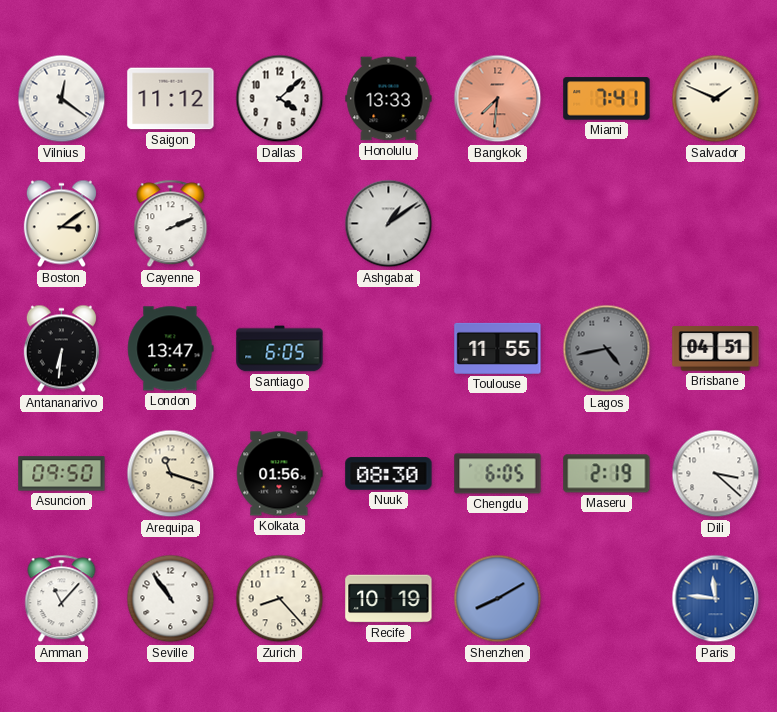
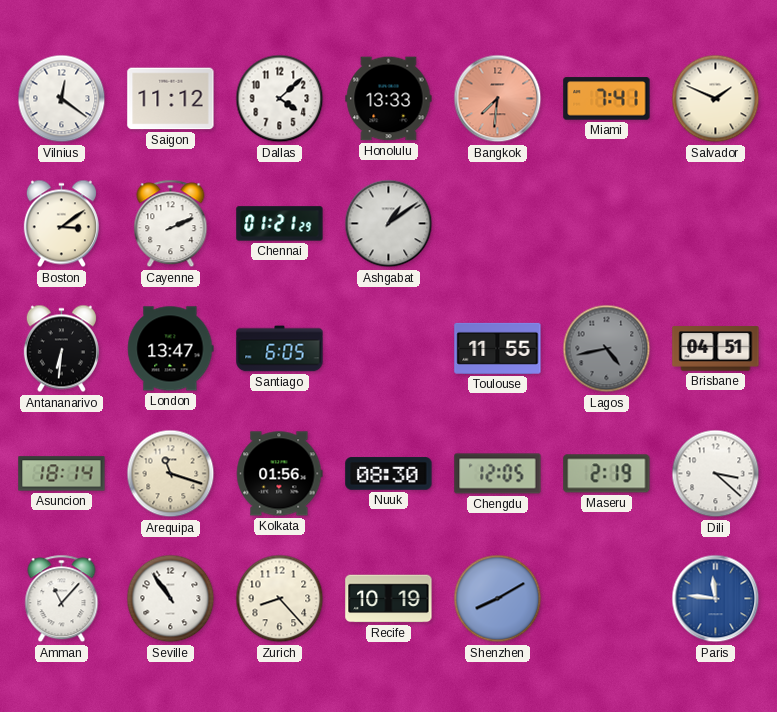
Chennai: none -> 01:21
Asuncion: 09:50 -> 18:14
Chengdu: 6:05 -> 12:05
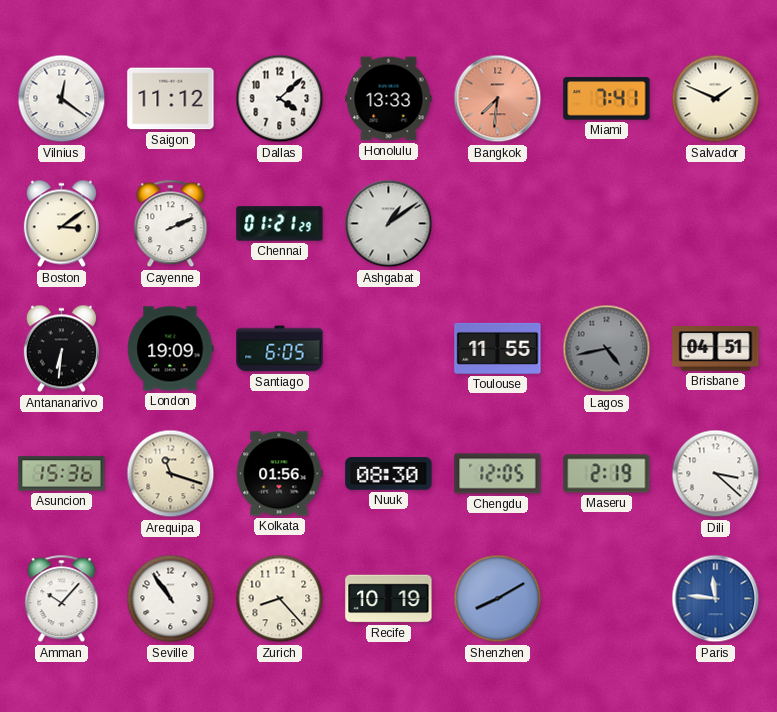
London: 13:47 -> 19:09
Asuncion: 18:14 -> 15:36
Amman: 11:07 -> 10:07
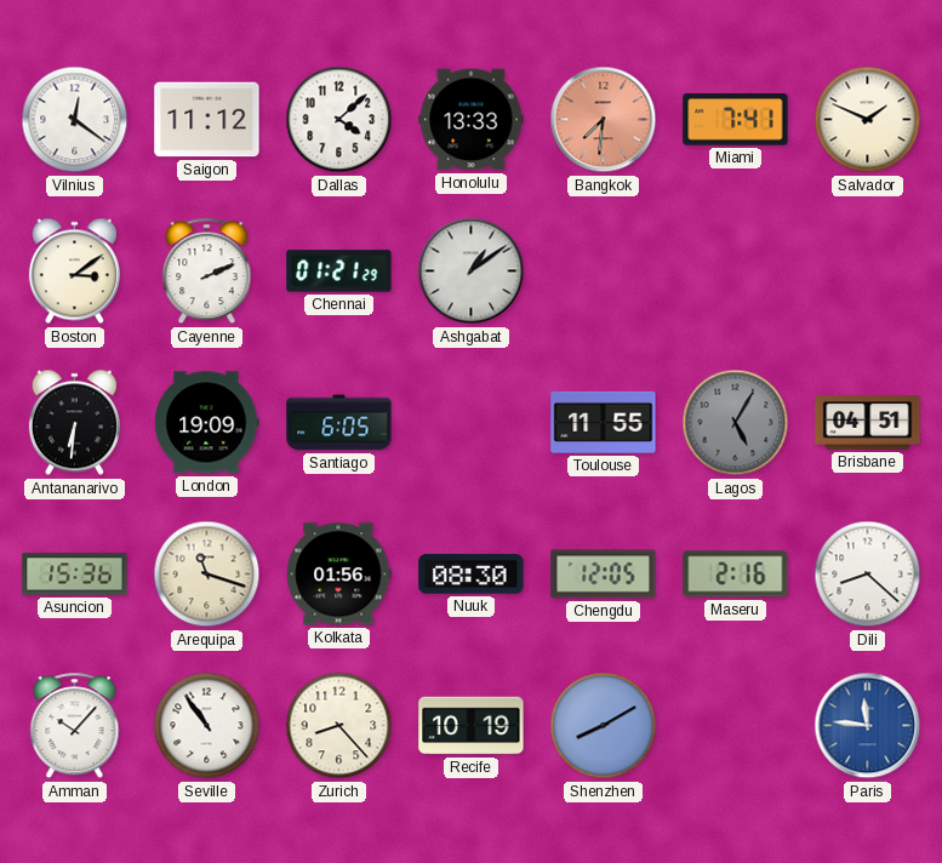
Lagos: 4:43 -> 5:05
Maseru: 2:19 -> 2:16
Dili: 3:22 -> 8:22
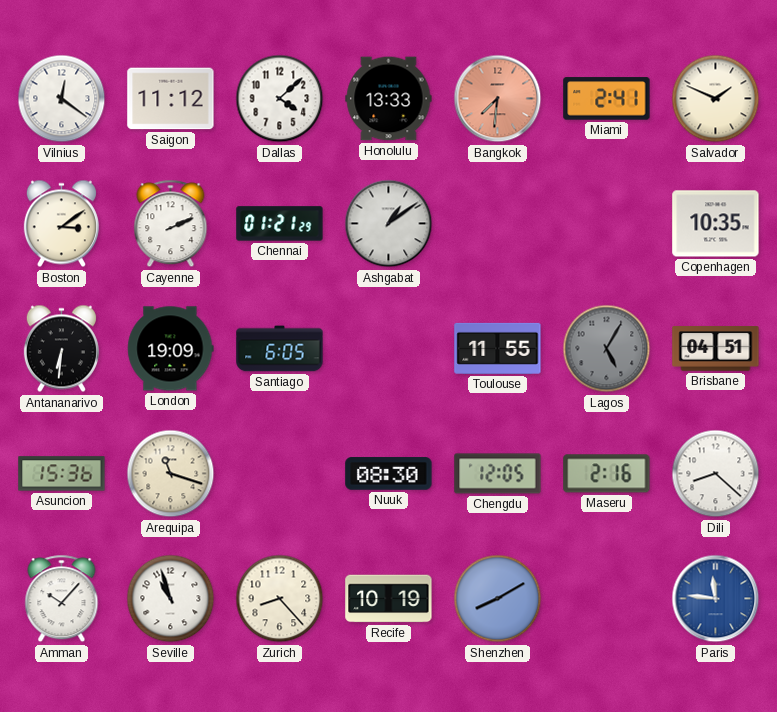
Miami: 7:41 -> 2:41
Copenhagen: none -> 10:35
Kolkata: 01:56 -> none
Seville: 10:54 -> 10:57
